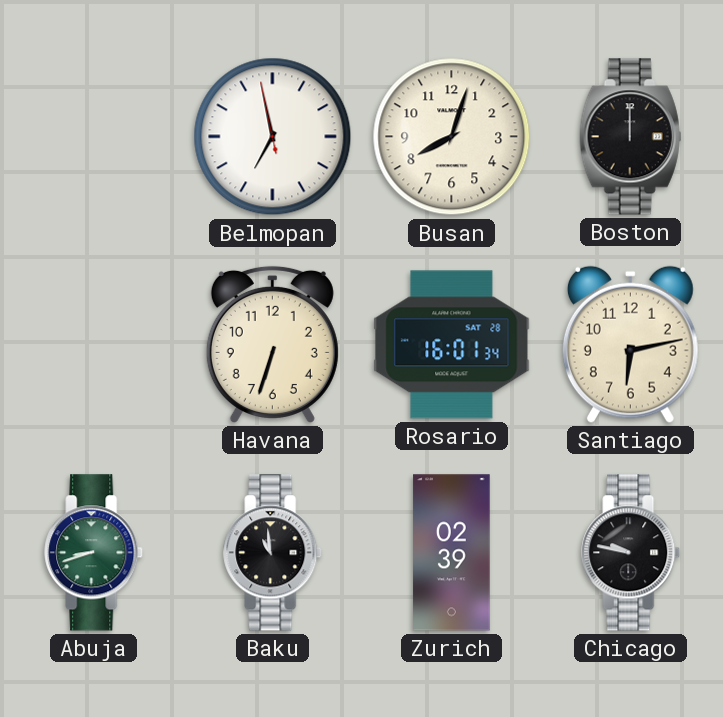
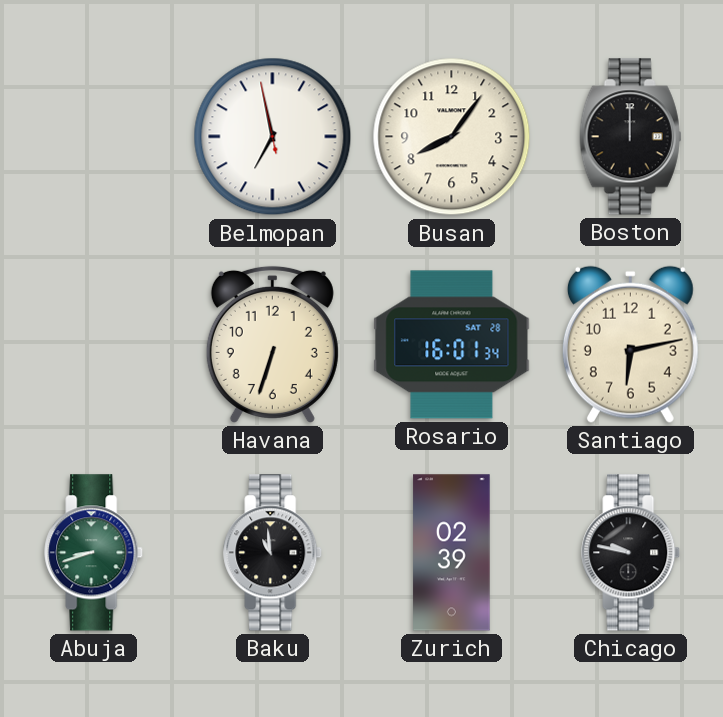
Busan: 8:03 -> 8:06
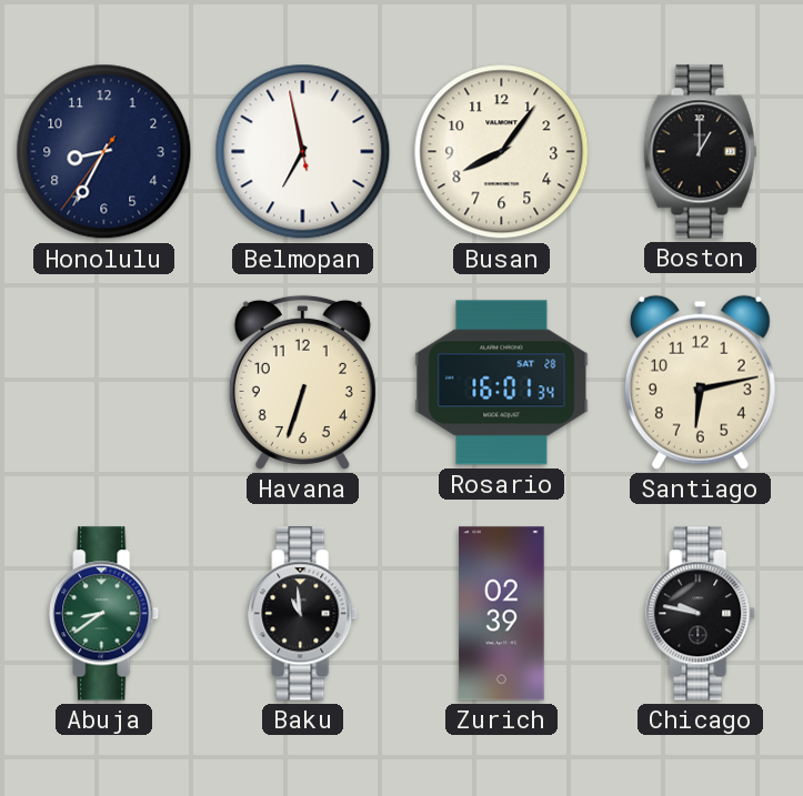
Honolulu: none -> 8:34
Boston: 12:00 -> 1:00
Abuja: 8:42 -> 8:39
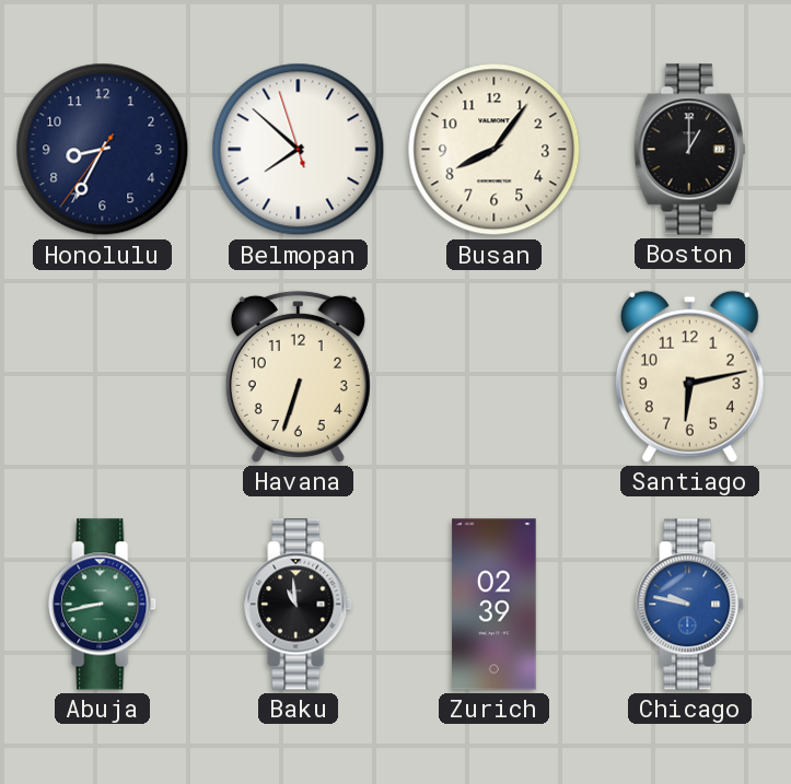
Belmopan: 6:57 -> 7:51
Rosario: 16:01 -> none
Abuja: 8:39 -> 8:43
Chicago dial: black -> blue
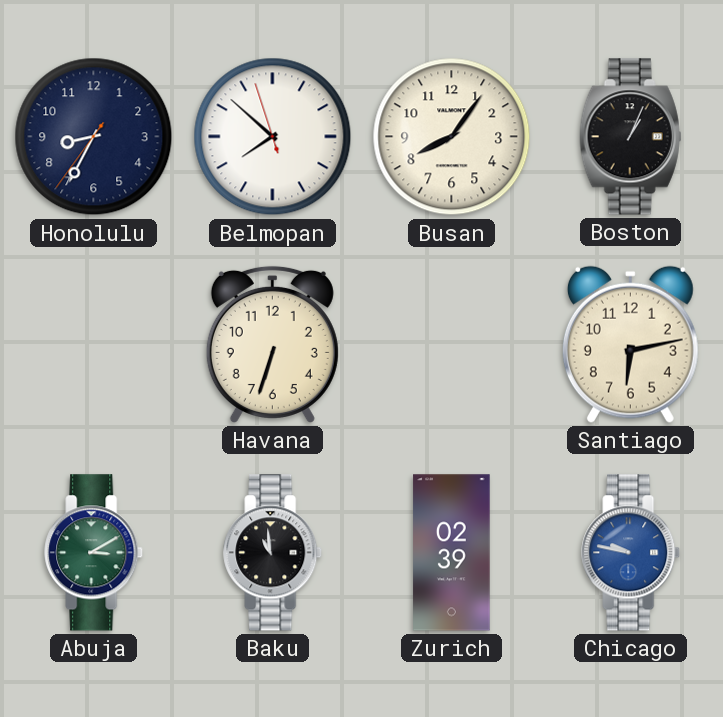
Boston: 1:00 -> 1:04
Abuja: 8:43 -> 3:10
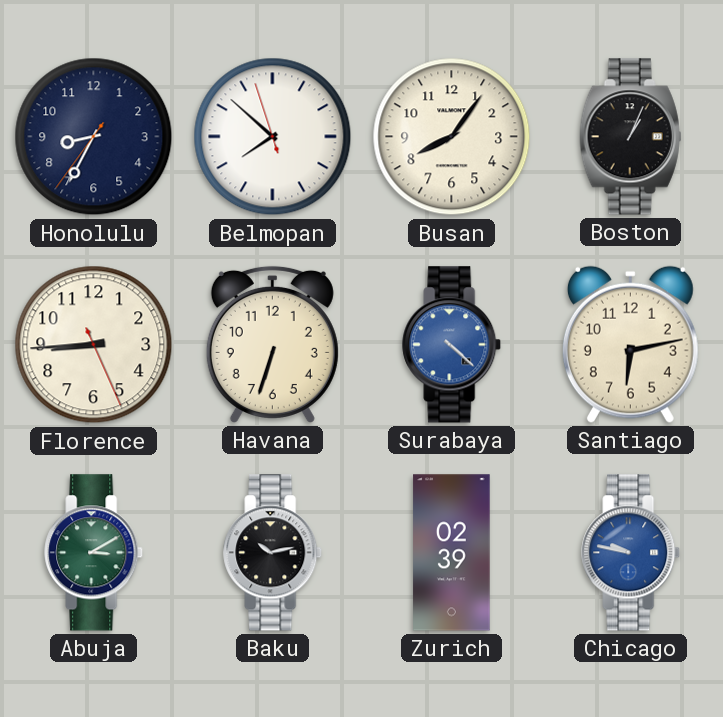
Florence: none -> 8:44
Surabaya: none -> 4:22
Baku: 10:59 -> 10:13
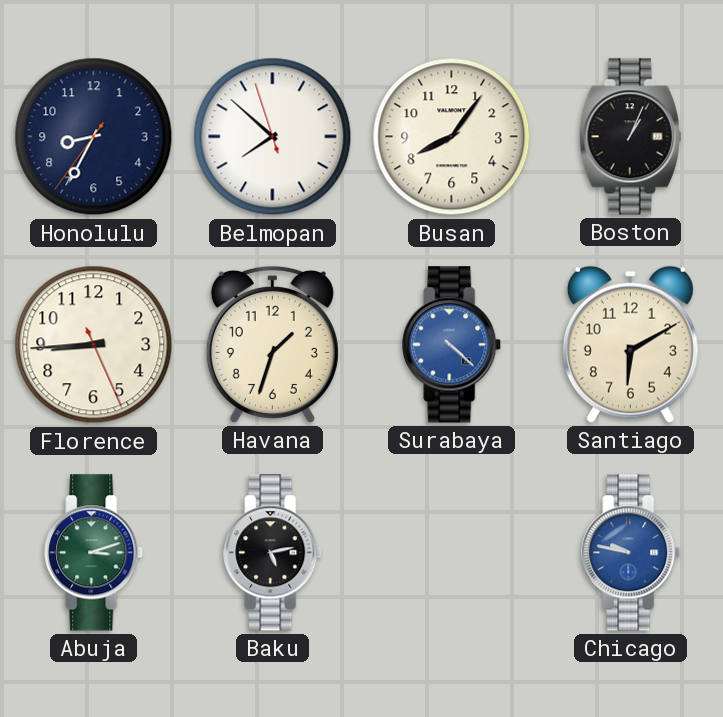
Havana: 6:33 -> 1:33
Santiago: 6:13 -> 6:10
Abuja: 3:10 -> 3:12
Baku: 10:13 -> 5:13
Zurich: 02:39 -> none
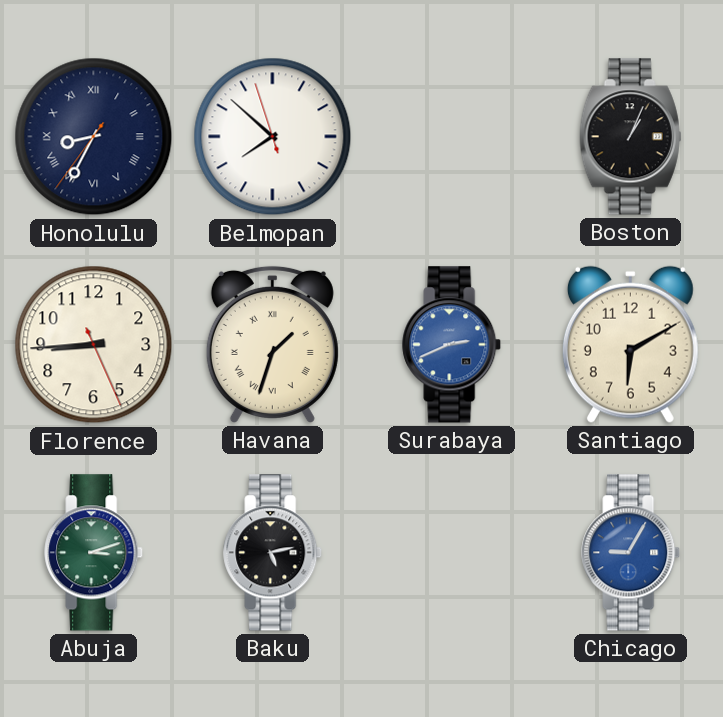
Honolulu numerals: Arabic -> Roman
Busan: 8:06 -> none
Havana numerals: Arabic -> Roman
Surabaya: 4:22 -> 2:41
Chicago: 9:47 -> 9:05
